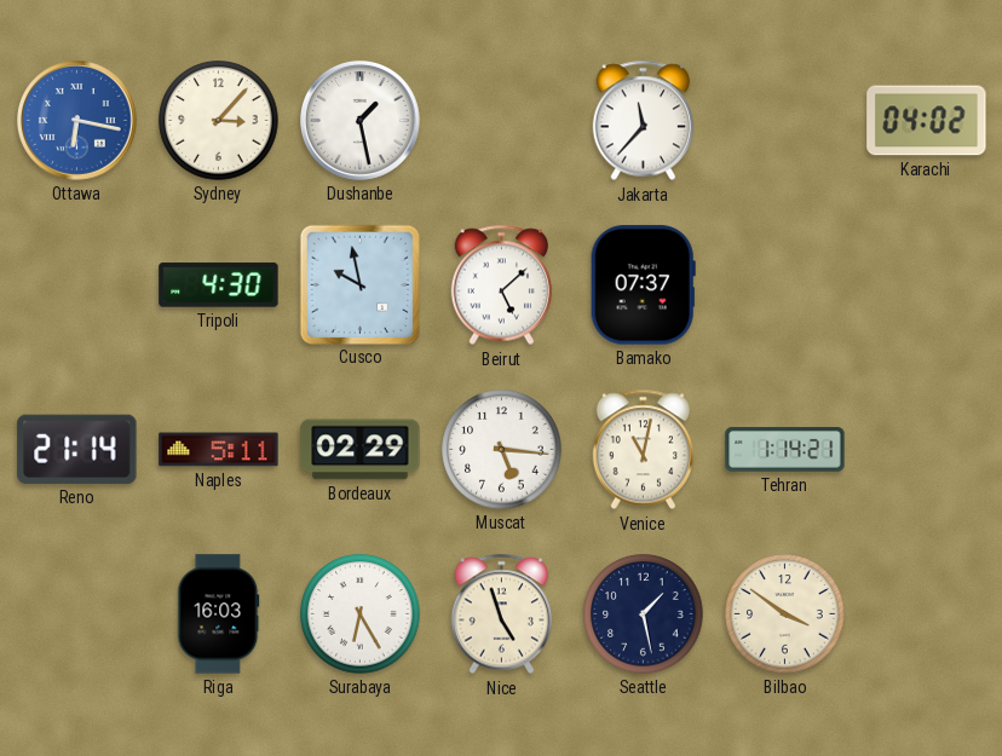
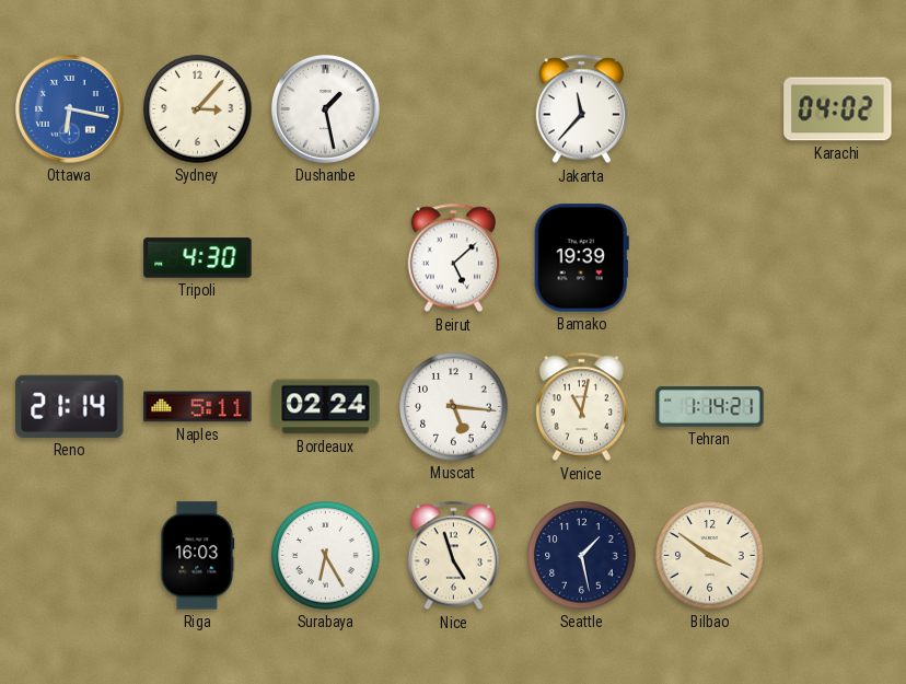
Cusco: 9:58 -> none
Bamako: 07:37 -> 19:39
Bordeaux: 02:29 -> 02:24
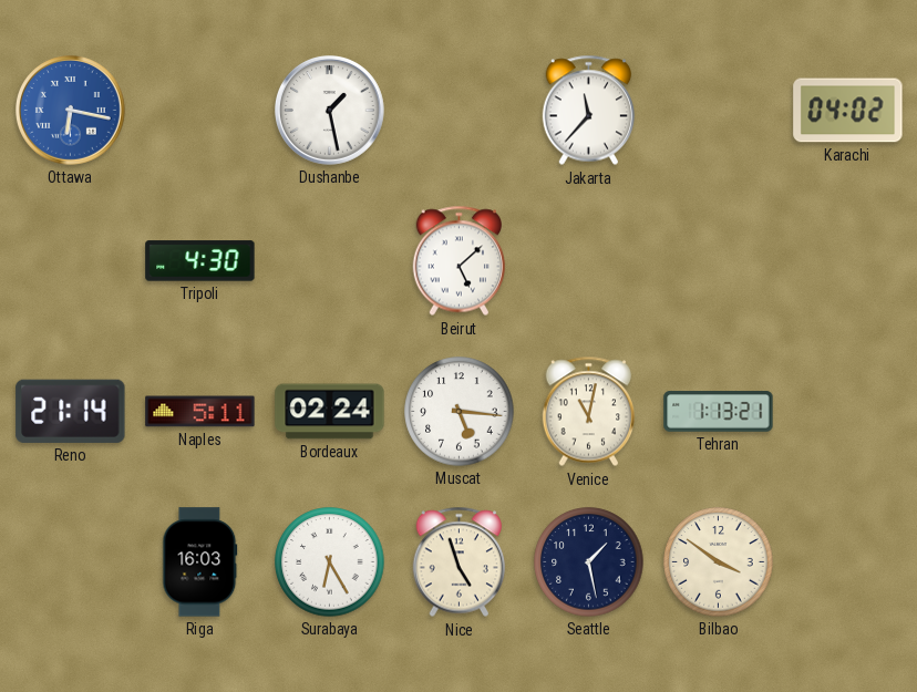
Sydney: 3:07 -> none
Bamako: 19:39 -> none
Tehran: 1:14 -> 1:13
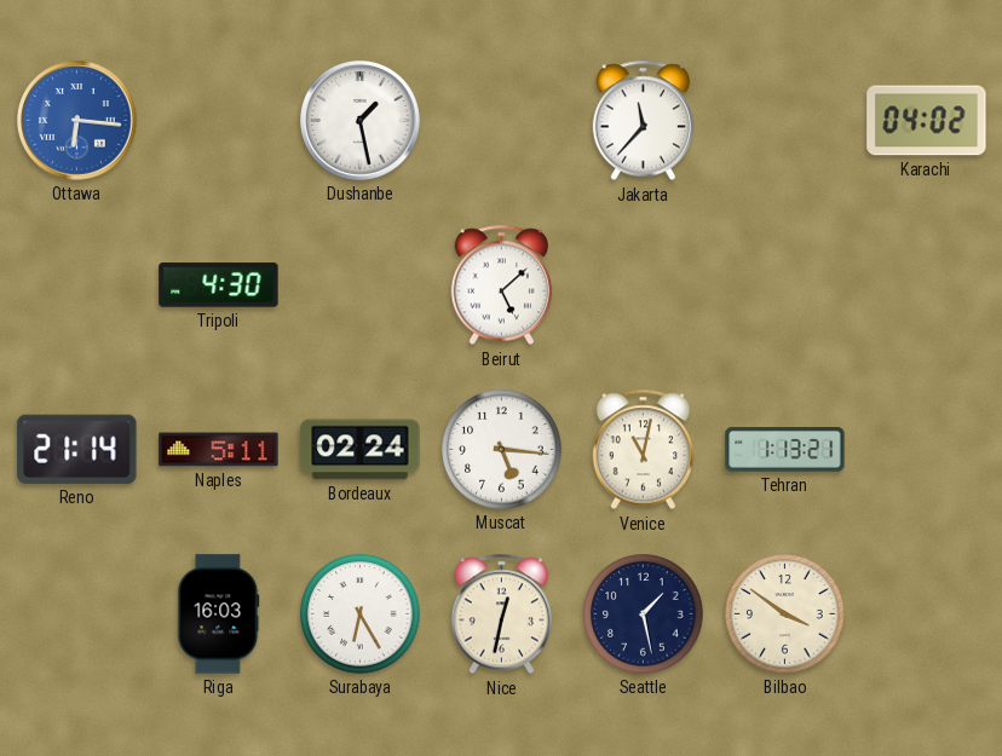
Ottawa: 6:17 -> 6:16
Nice: 4:57 -> 12:32
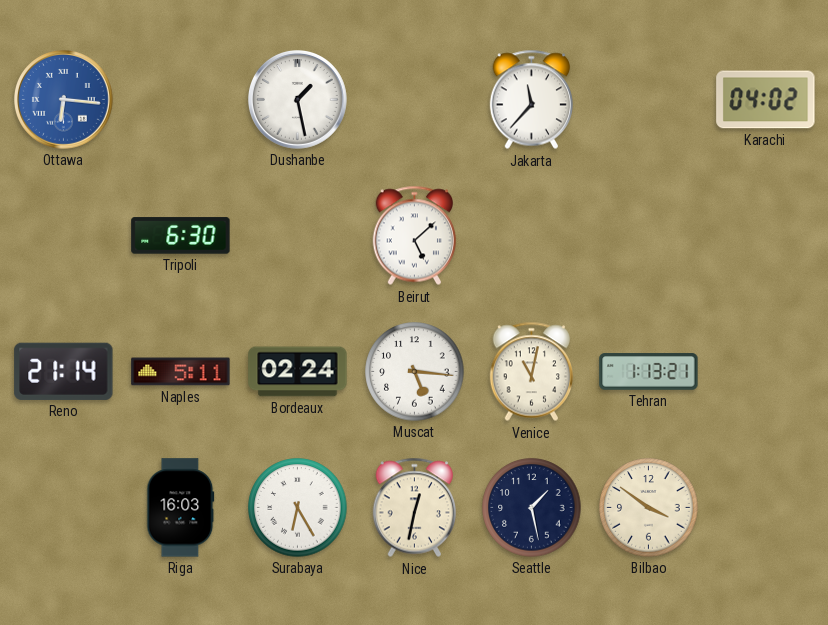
Tripoli: 4:30 -> 6:30
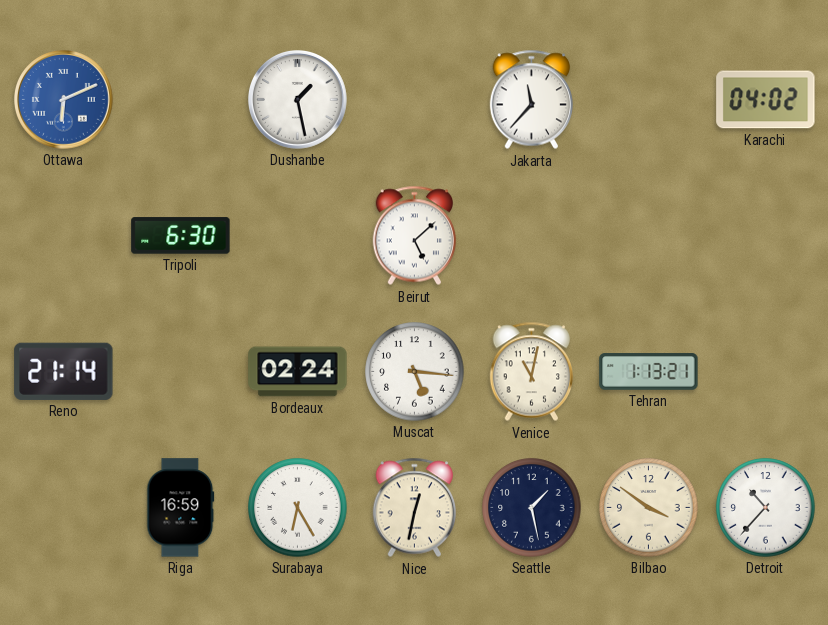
Ottawa: 6:16 -> 6:11
Naples: 5:11 -> none
Riga: 16:03 -> 16:59
Detroit: none -> 10:37
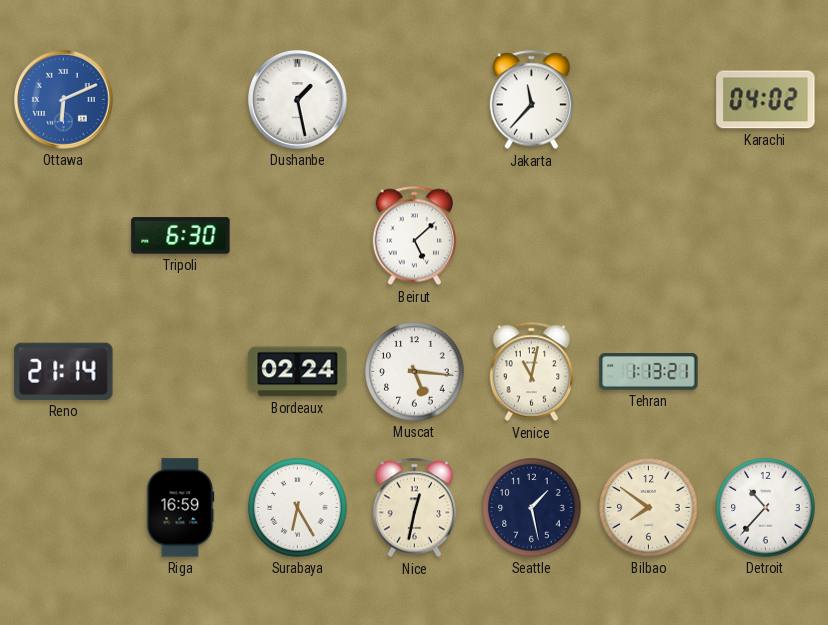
Bilbao: 3:51 -> 7:51
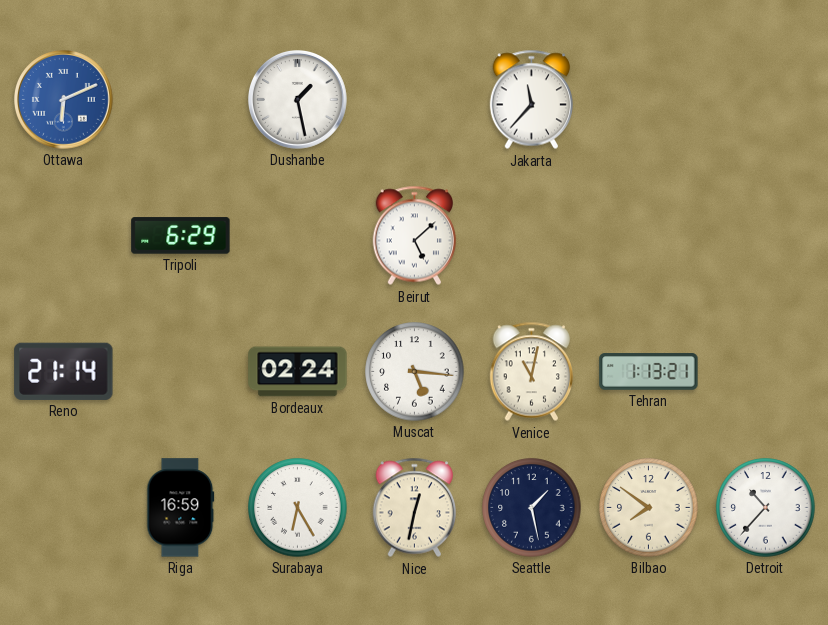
Karachi: 04:02 -> none
Tripoli: 6:30 -> 6:29
